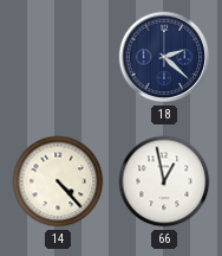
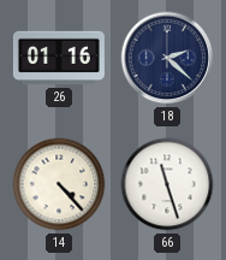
26: none -> 01:16
66: 12:58 -> 11:27
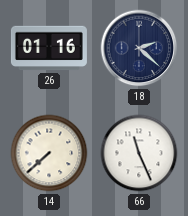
14: 4:23 -> 7:38
66: 11:27 -> 11:26
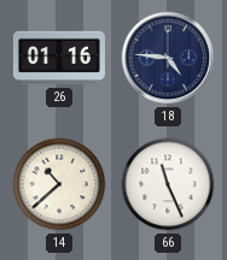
18: 2:22 -> 4:46
14: 7:38 -> 10:38
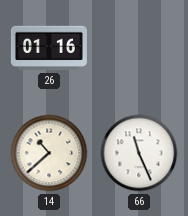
18: 4:46 -> none
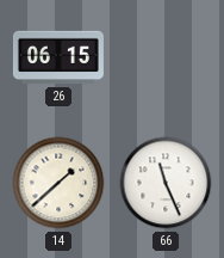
26: 01:16 -> 06:15
14: 10:38 -> 1:38
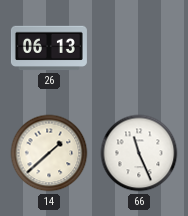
26: 06:15 -> 06:13
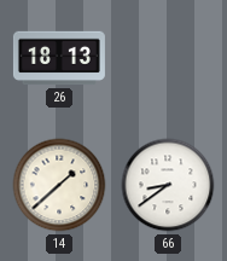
26: 06:13 -> 18:13
66: 11:26 -> 8:39
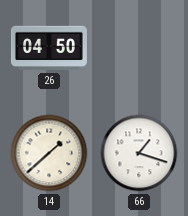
26: 18:13 -> 04:50
66: 8:39 -> 1:18
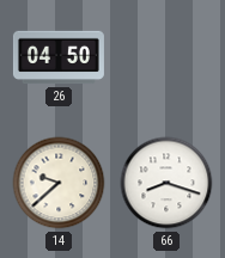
14: 1:38 -> 9:38
66: 1:18 -> 8:18
